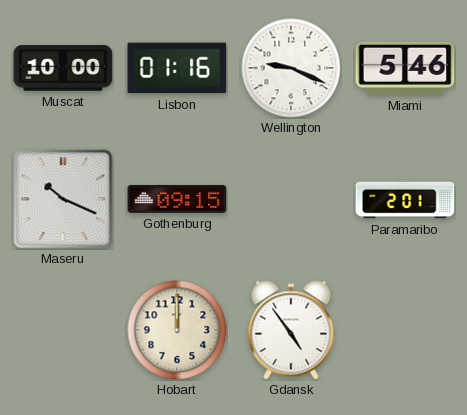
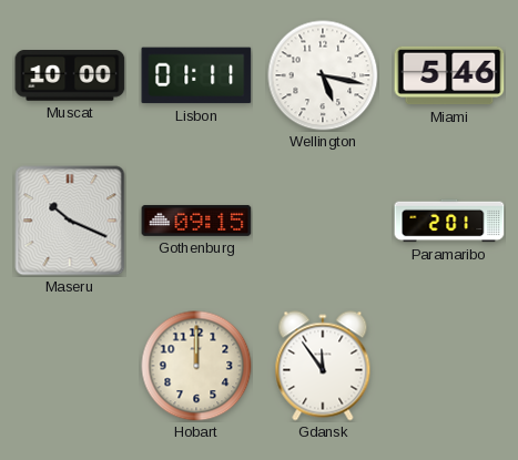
Lisbon: 01:16 -> 01:11
Wellington: 9:19 -> 5:17
Gdansk: 4:54 -> 11:54
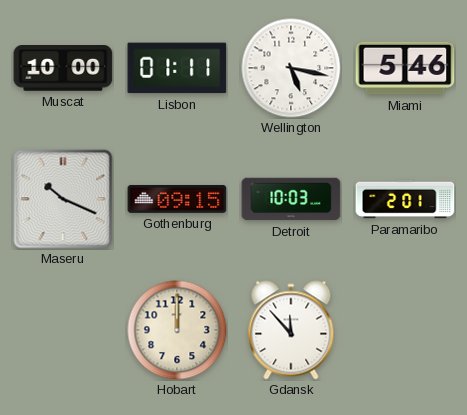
Detroit: none -> 10:03
Gdansk: 11:54 -> 11:53
